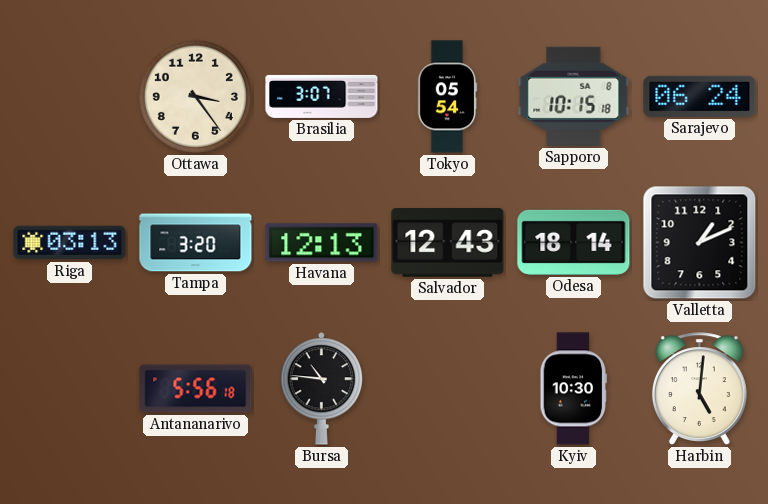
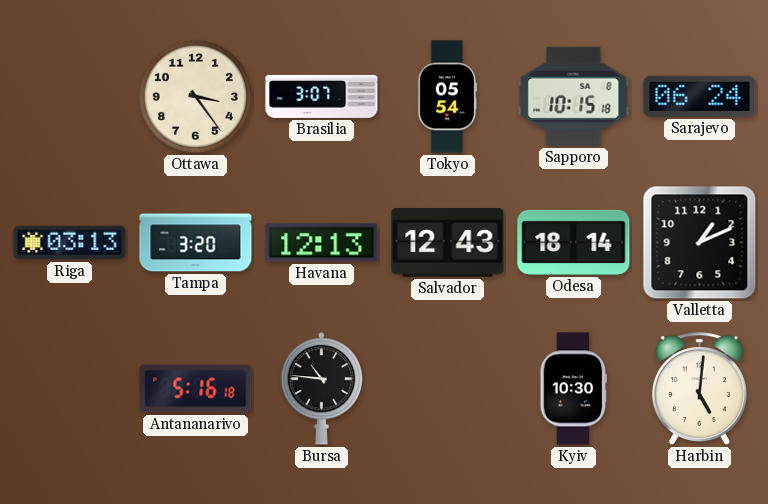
Antananarivo: 5:56 -> 5:16
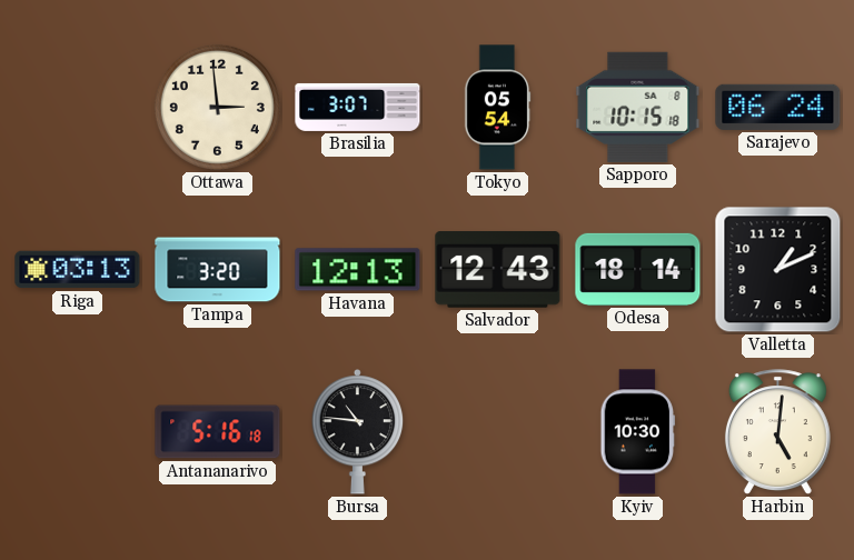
Ottawa: 3:24 -> 2:59
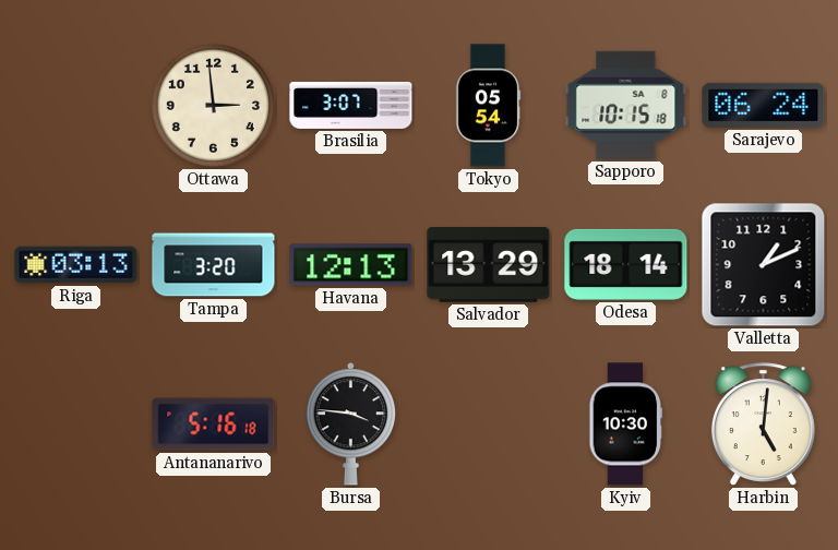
Salvador: 12:43 -> 13:29
Bursa: 10:46 -> 3:46
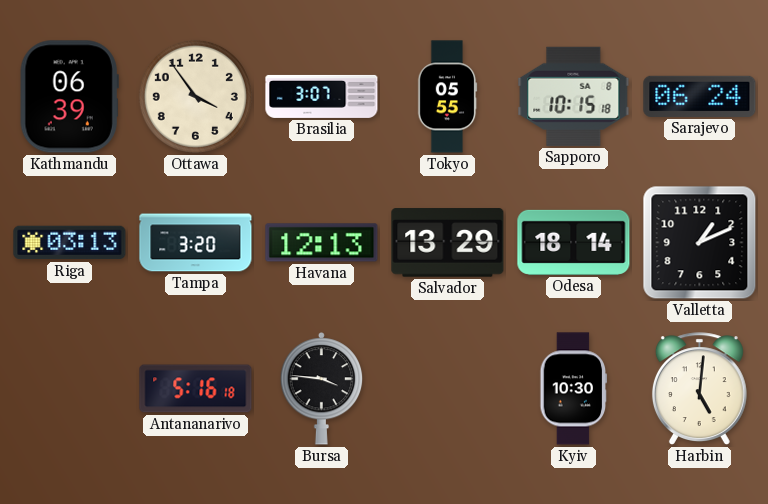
Kathmandu: none -> 06:39
Ottawa: 2:59 -> 3:54
Tokyo: 05:54 -> 05:55
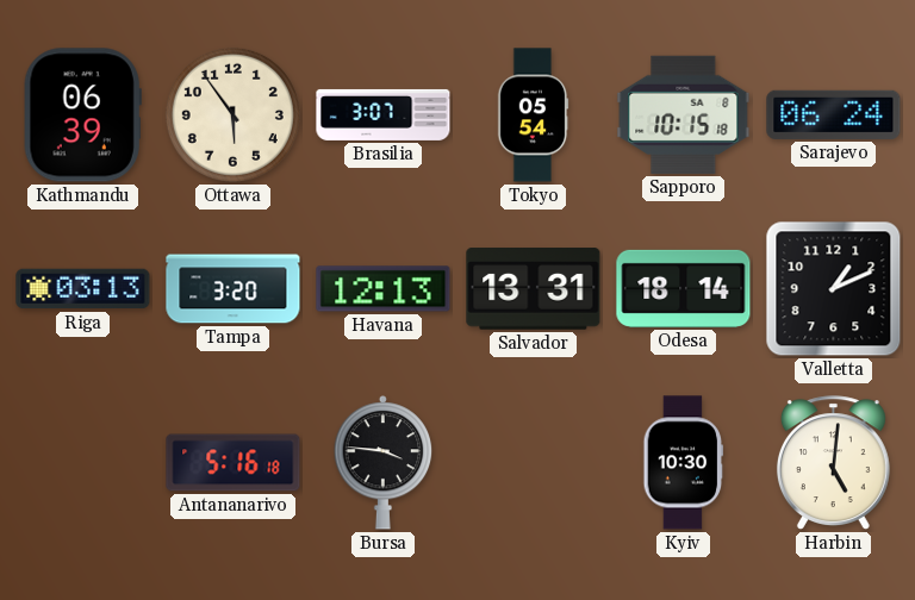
Ottawa: 3:54 -> 5:54
Tokyo: 05:55 -> 05:54
Salvador: 13:29 -> 13:31
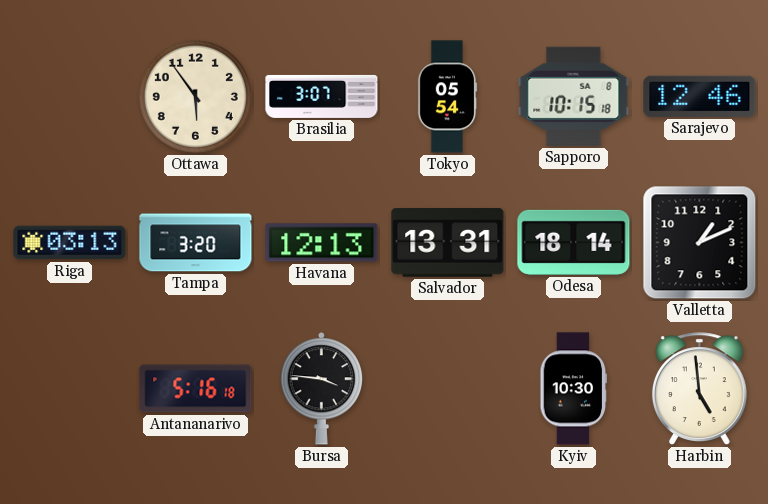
Kathmandu: 06:39 -> none
Sarajevo: 06:24 -> 12:46
Harbin: 5:01 -> 4:59
